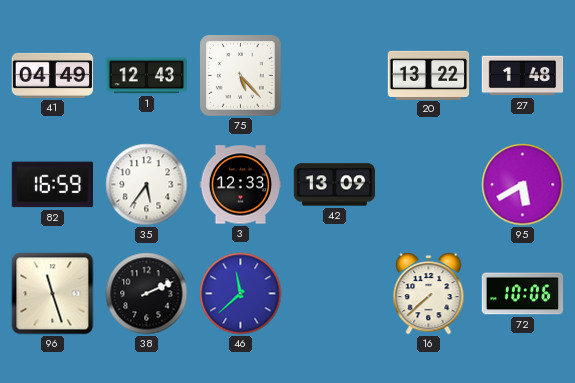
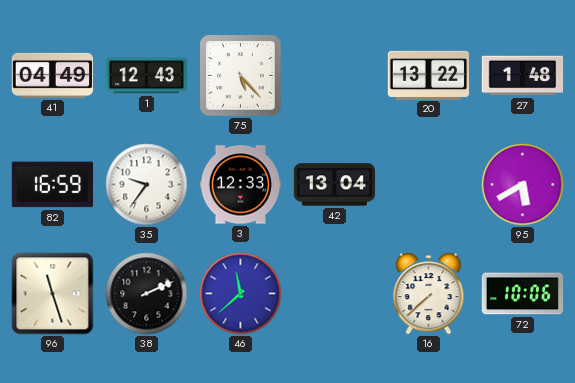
35: 5:36 -> 9:36
42: 13:09 -> 13:04
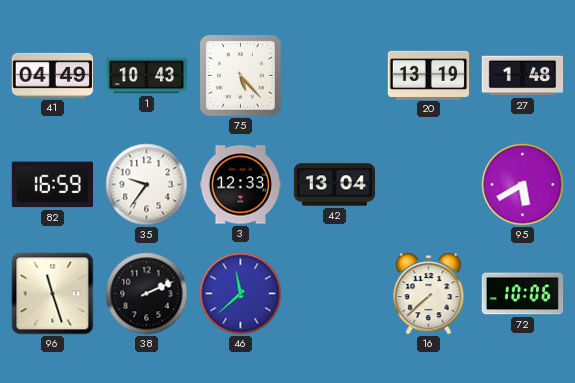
1: 12:43 -> 10:43
20: 13:22 -> 13:19
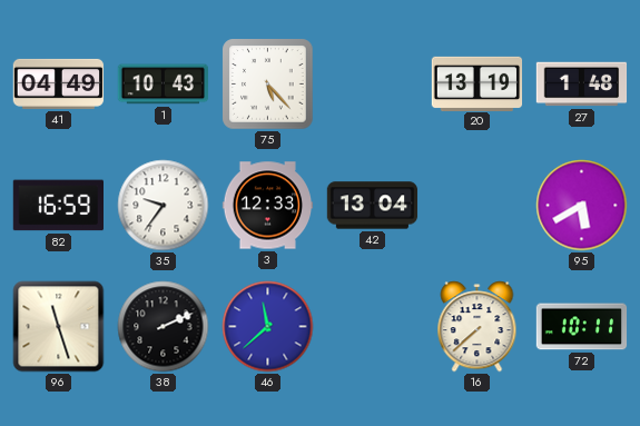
72: 10:06 -> 10:11
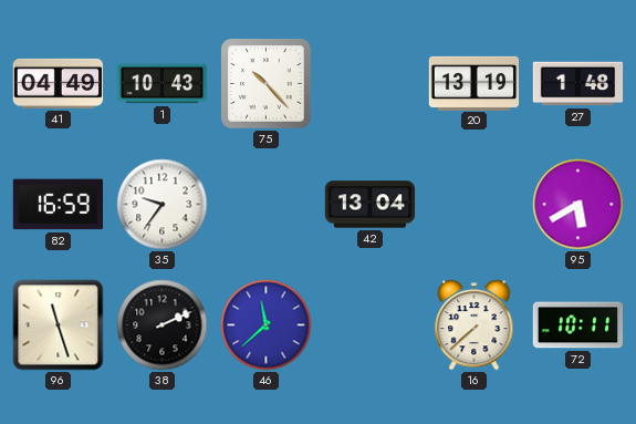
75: 5:23 -> 10:23
3: 12:33 -> none
